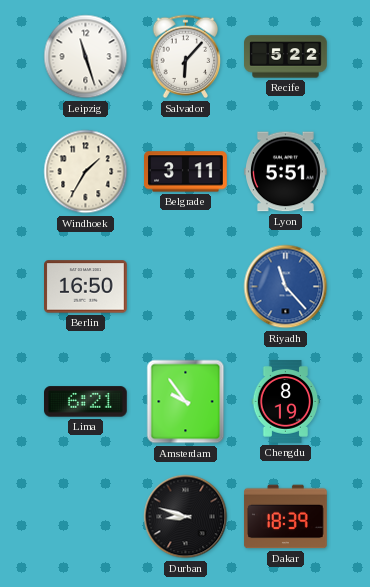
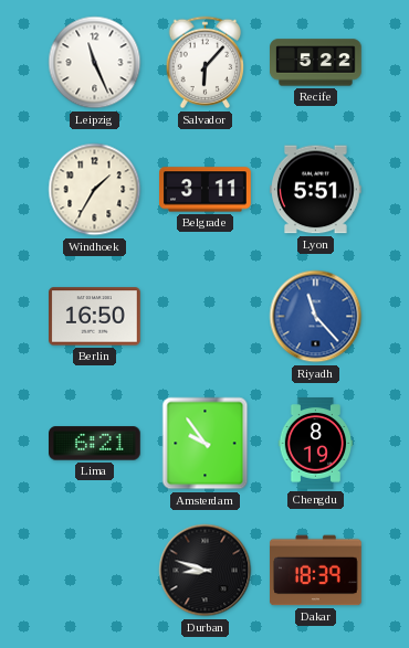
Leipzig: 11:27 -> 11:26
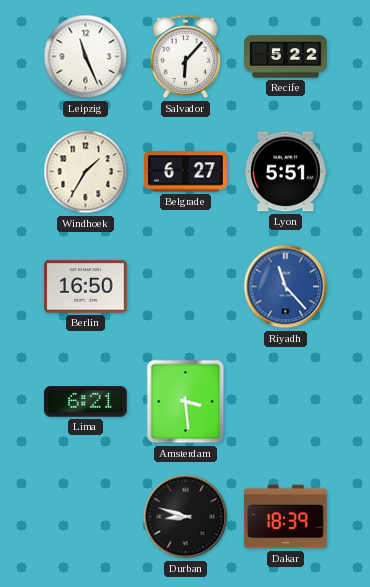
Belgrade: 3:11 -> 6:27
Amsterdam: 9:54 -> 3:29
Chengdu: 8:19 -> none
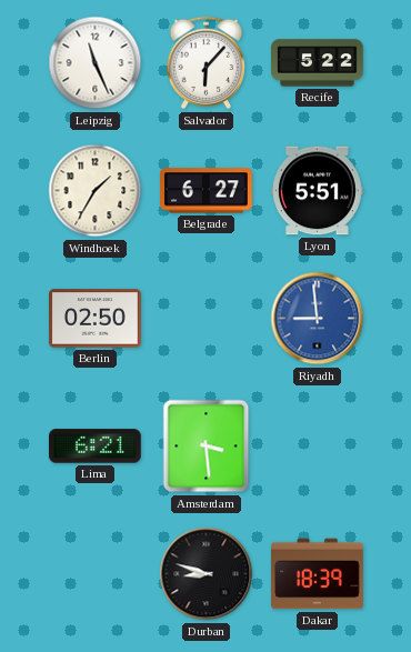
Berlin: 16:50 -> 02:50
Riyadh: 11:23 -> 8:59
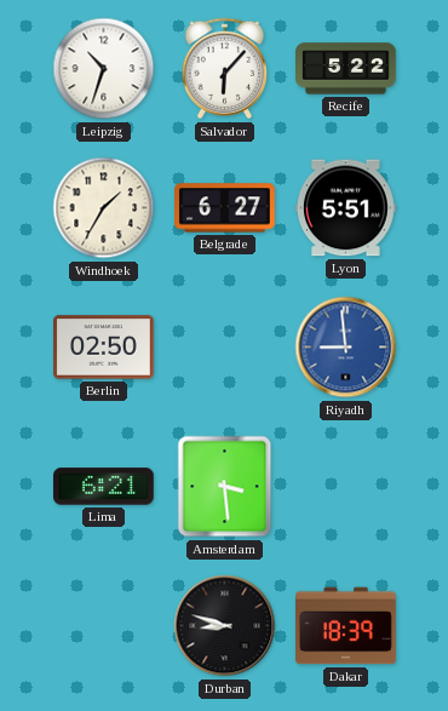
Leipzig: 11:26 -> 10:33
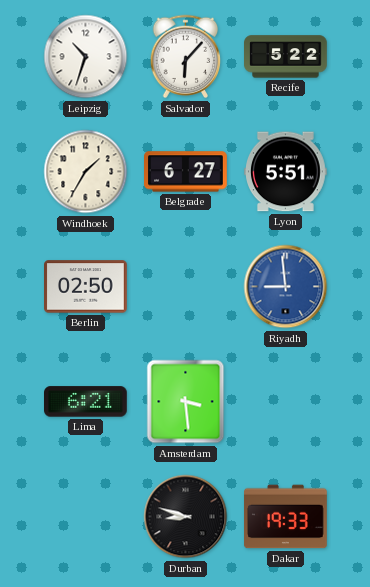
Dakar: 18:39 -> 19:33
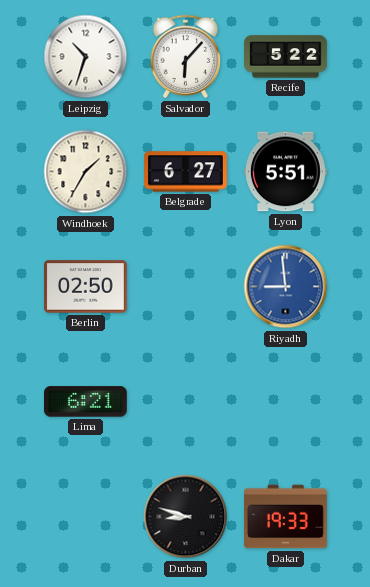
Amsterdam: 3:29 -> none
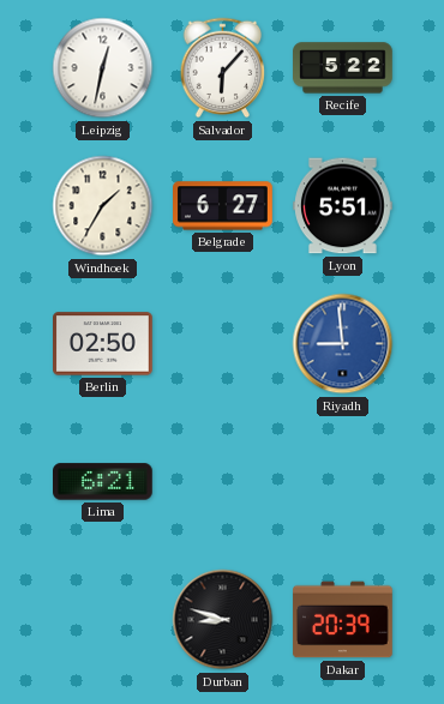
Leipzig: 10:33 -> 12:32
Dakar: 19:33 -> 20:39
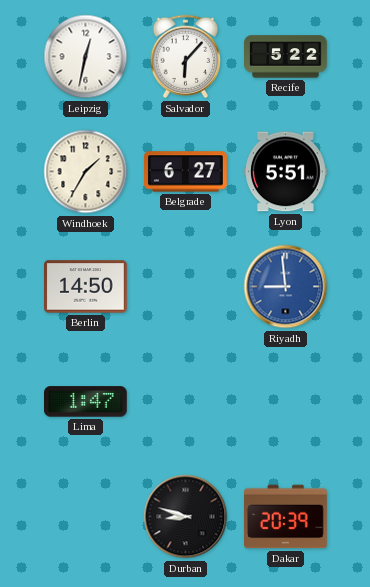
Berlin: 02:50 -> 14:50
Lima: 6:21 -> 1:47
